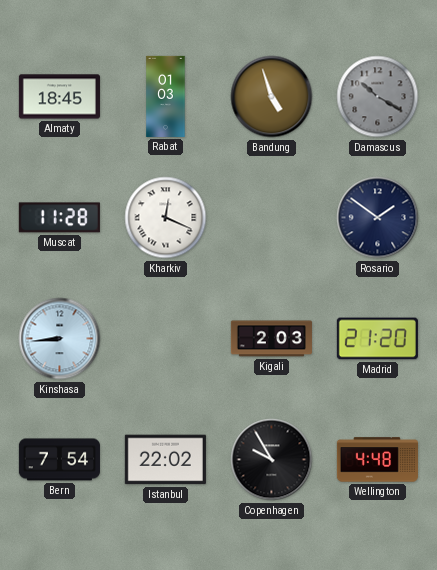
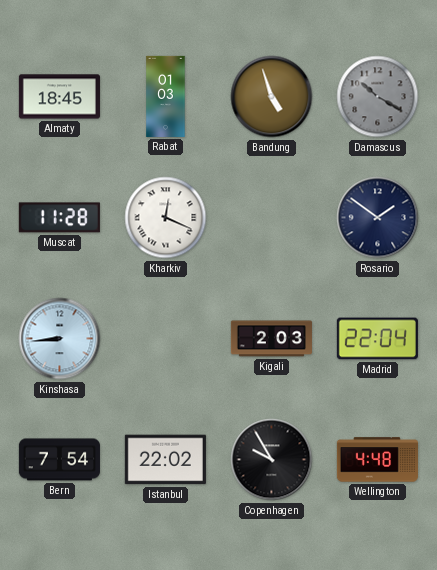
Madrid: 21:20 -> 22:04
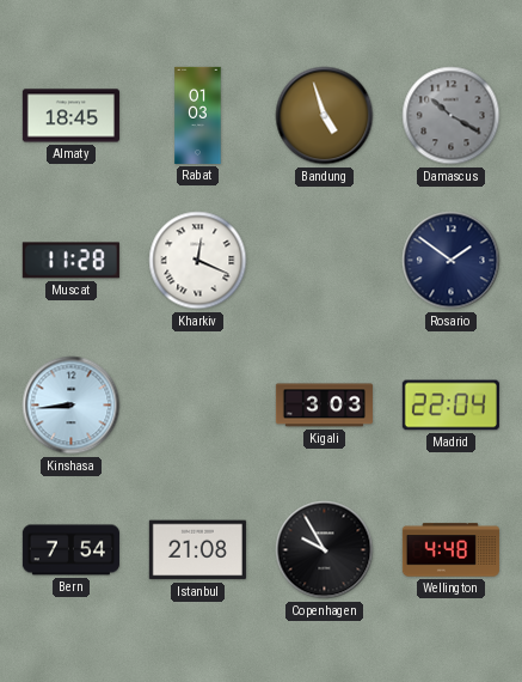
Kigali: 2:03 -> 3:03
Istanbul: 22:02 -> 21:08
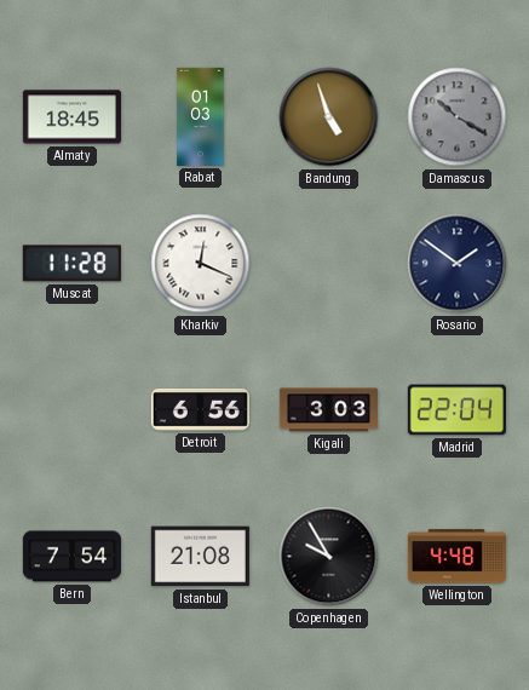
Kinshasa: 8:44 -> none
Detroit: none -> 6:56
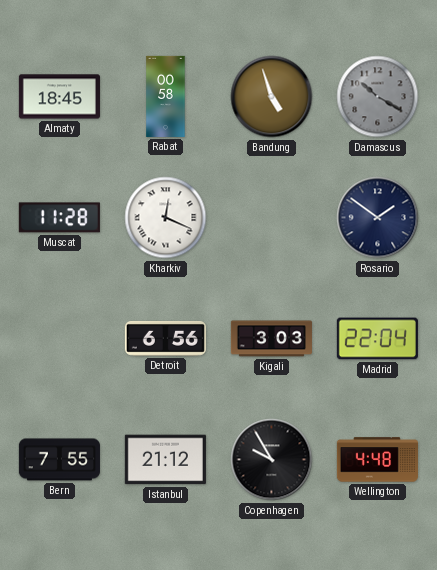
Rabat: 01:03 -> 00:58
Bern: 7:54 -> 7:55
Istanbul: 21:08 -> 21:12
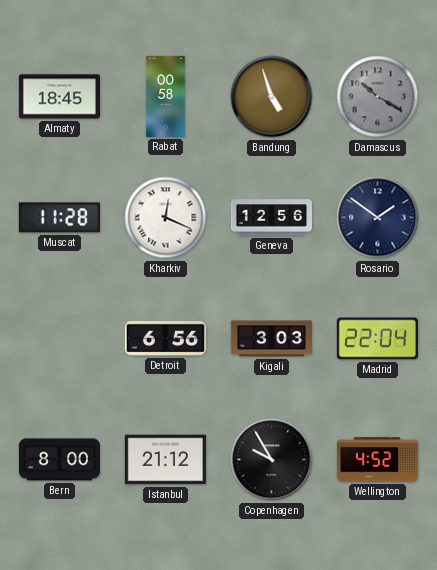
Geneva: none -> 12:56
Bern: 7:55 -> 8:00
Wellington: 4:48 -> 4:52
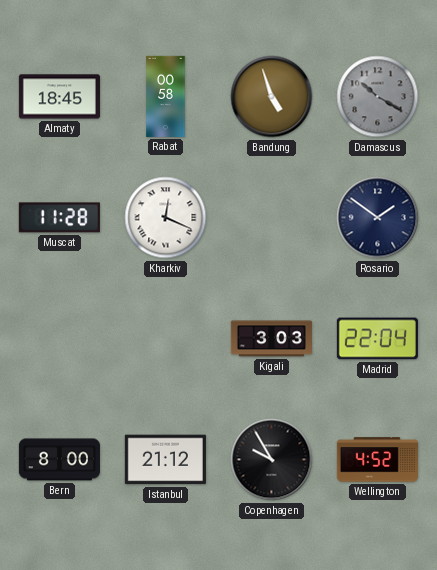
Geneva: 12:56 -> none
Detroit: 6:56 -> none
